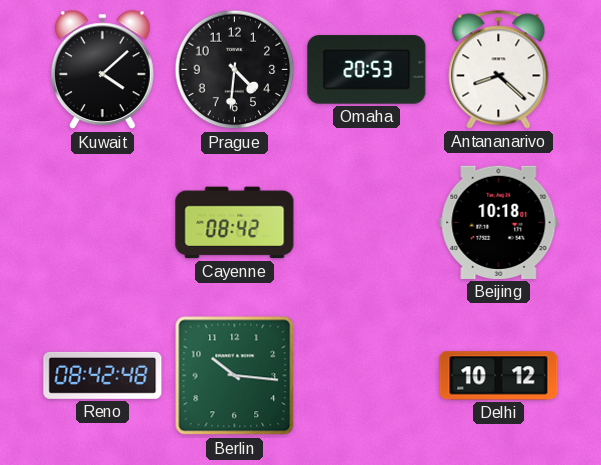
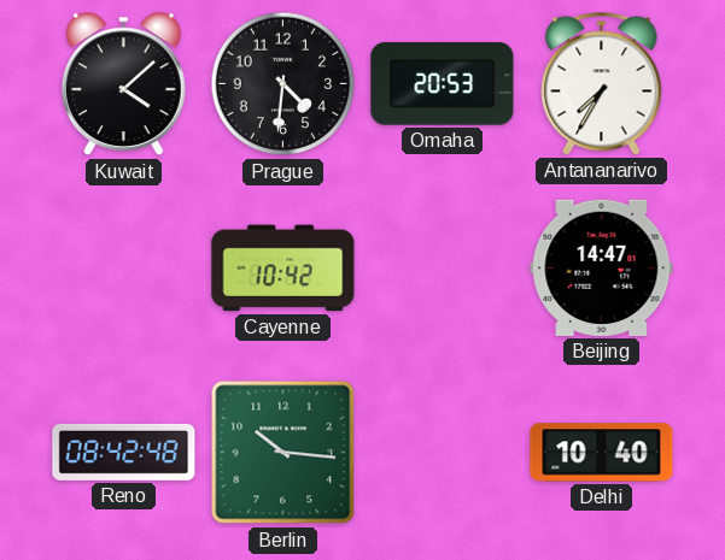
Antananarivo: 8:22 -> 7:35
Cayenne: 08:42 -> 10:42
Beijing: 10:18 -> 14:47
Delhi: 10:12 -> 10:40
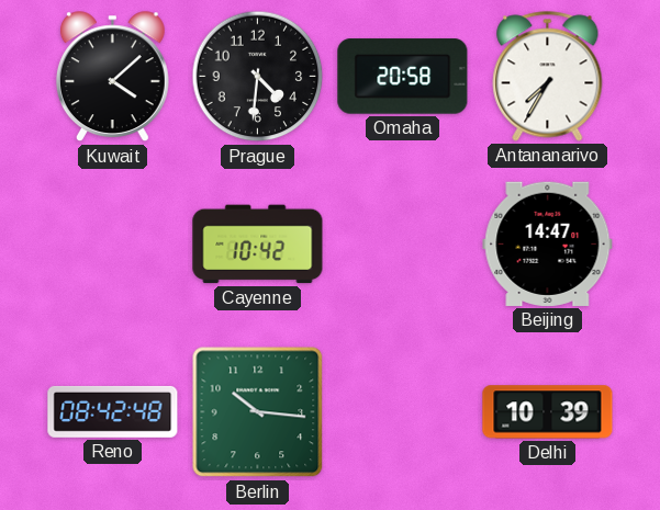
Omaha: 20:53 -> 20:58
Delhi: 10:40 -> 10:39
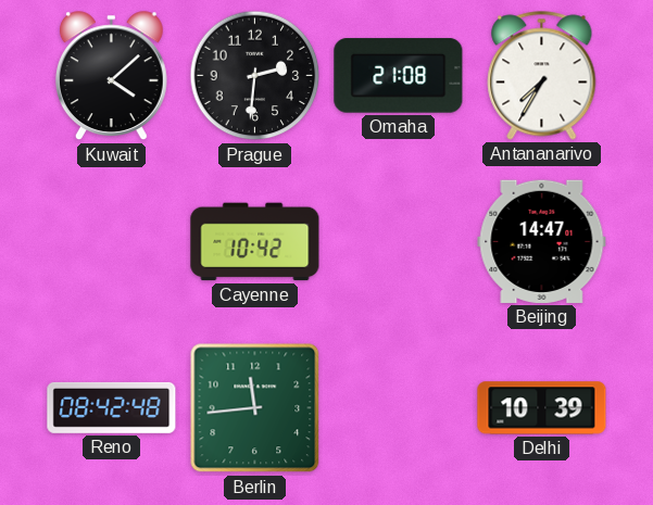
Prague: 4:31 -> 2:31
Omaha: 20:58 -> 21:08
Berlin: 10:16 -> 11:44
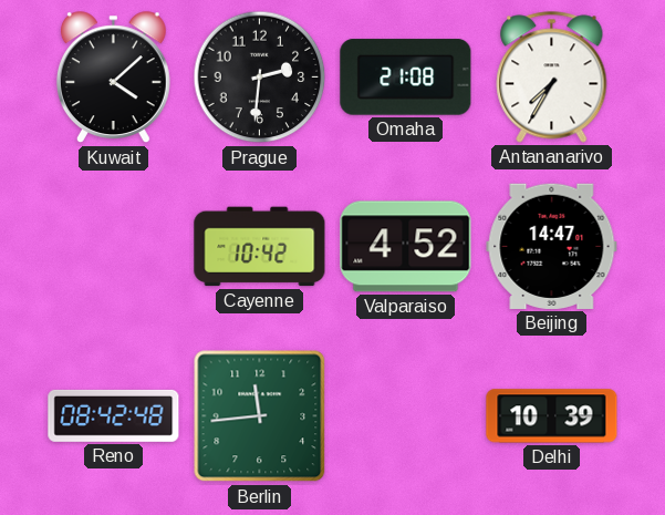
Valparaiso: none -> 4:52
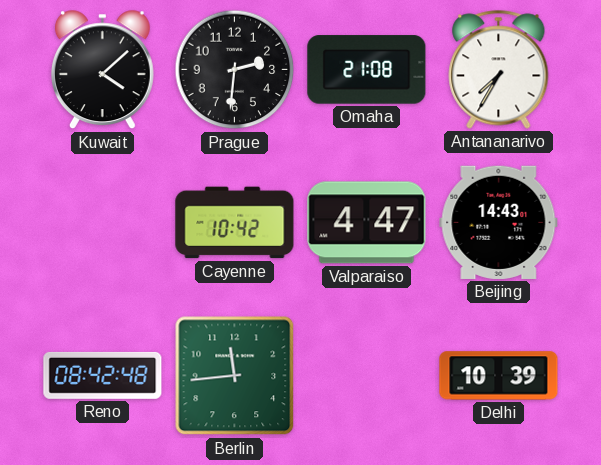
Valparaiso: 4:52 -> 4:47
Beijing: 14:47 -> 14:43
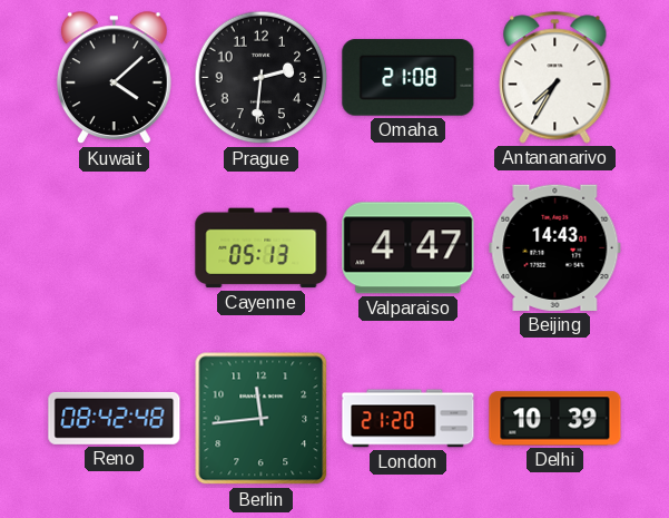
Cayenne: 10:42 -> 05:13
London: none -> 21:20
